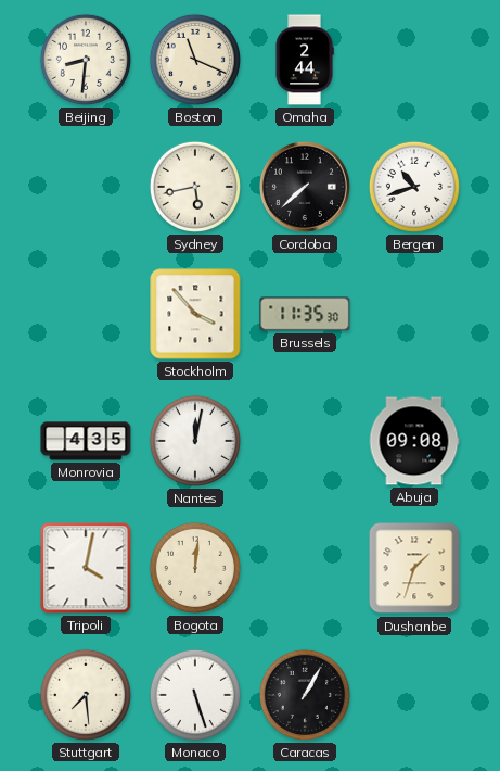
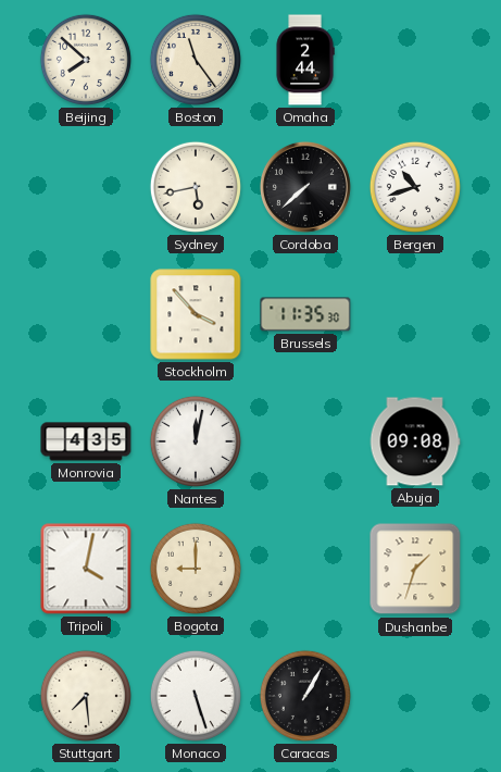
Beijing: 8:31 -> 7:52
Boston: 11:19 -> 11:24
Bogota: 12:01 -> 9:00
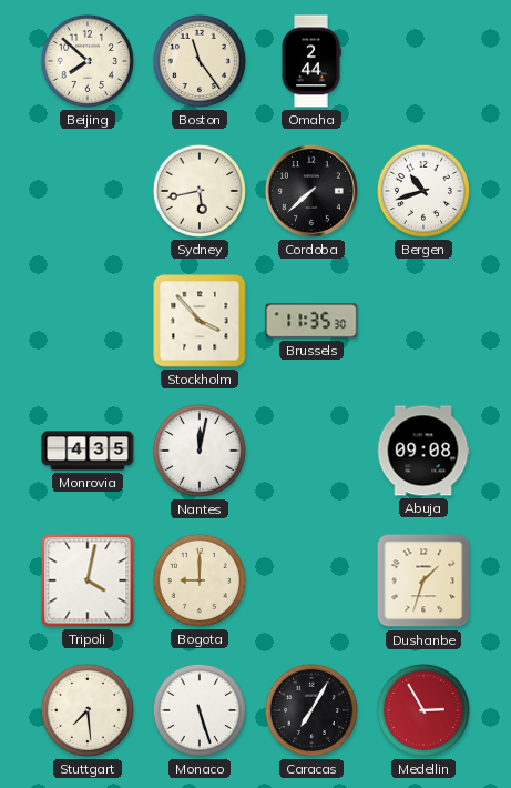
Caracas: 1:05 -> 7:05
Medellin: none -> 2:55
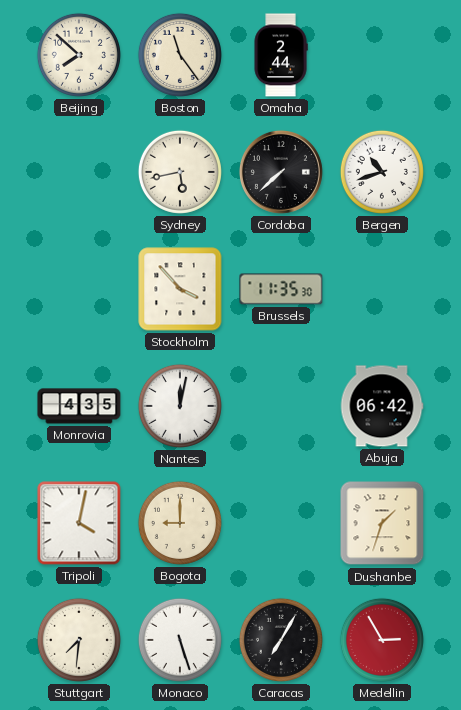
Abuja: 09:08 -> 06:42
Stuttgart: 7:29 -> 7:31
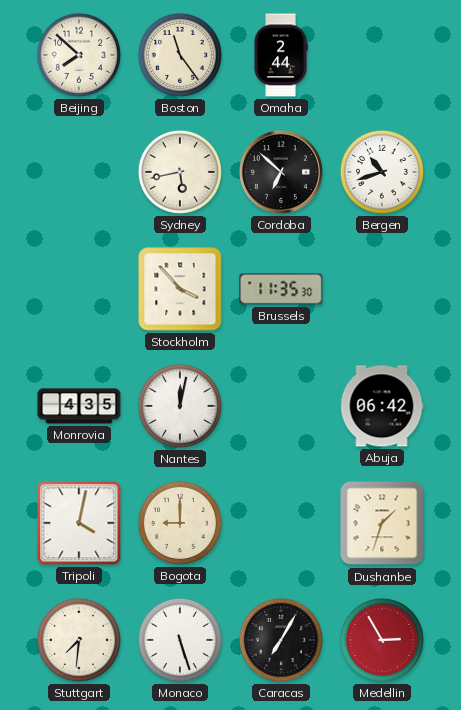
Cordoba: 7:38 -> 6:52
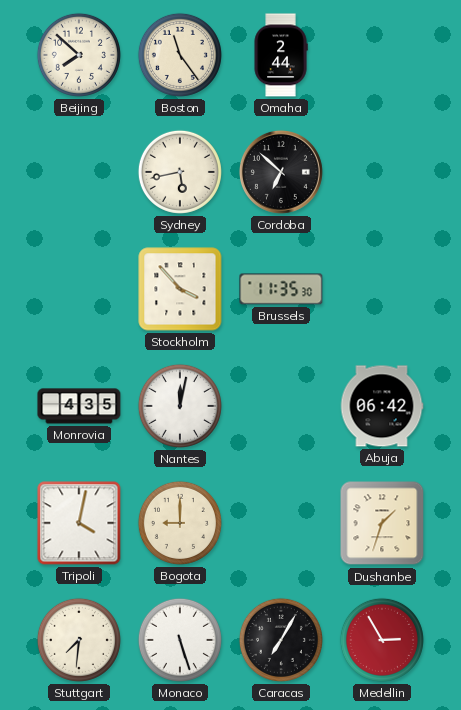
Bergen: 10:42 -> none
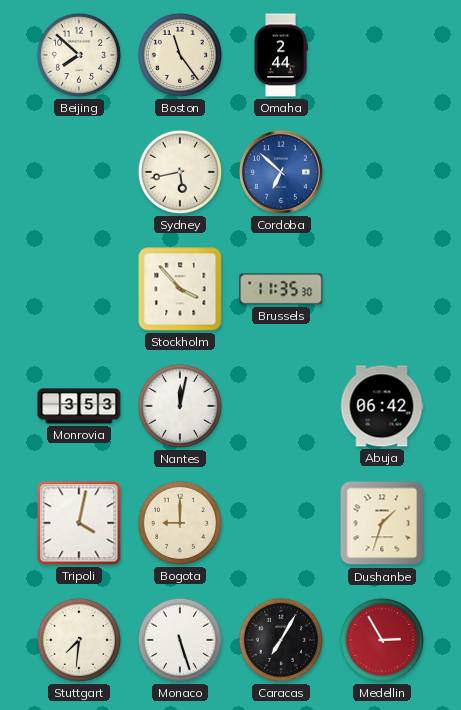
Cordoba dial: black -> blue
Monrovia: 4:35 -> 3:53
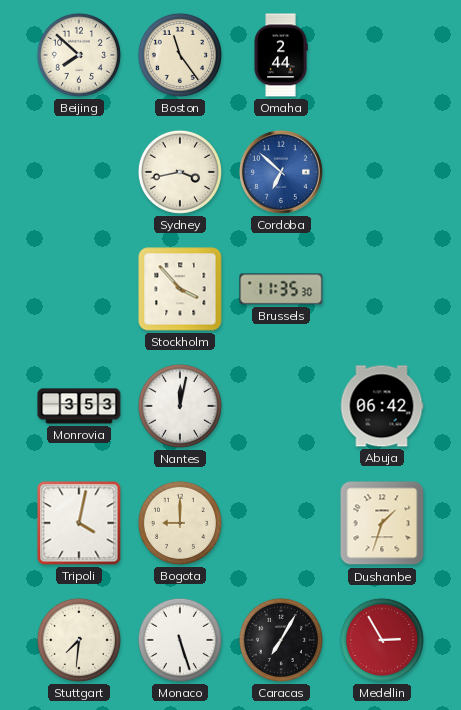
Sydney: 5:43 -> 3:43
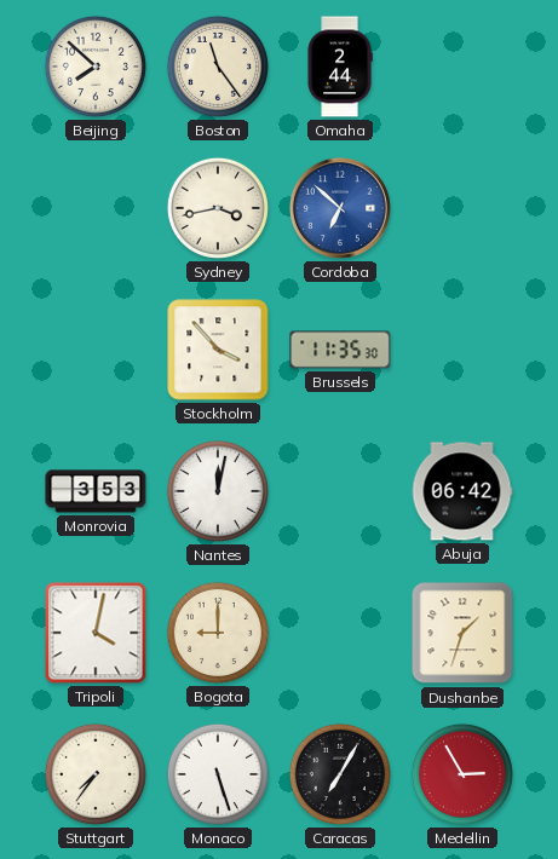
Stuttgart: 7:31 -> 7:36
